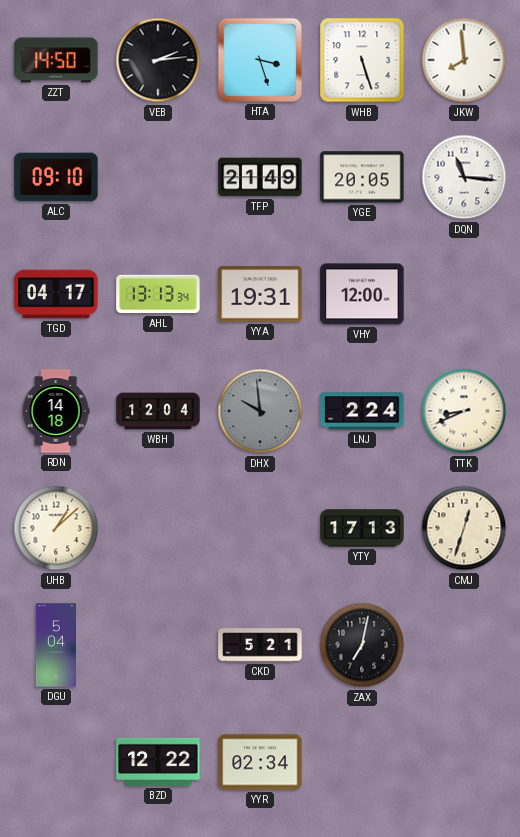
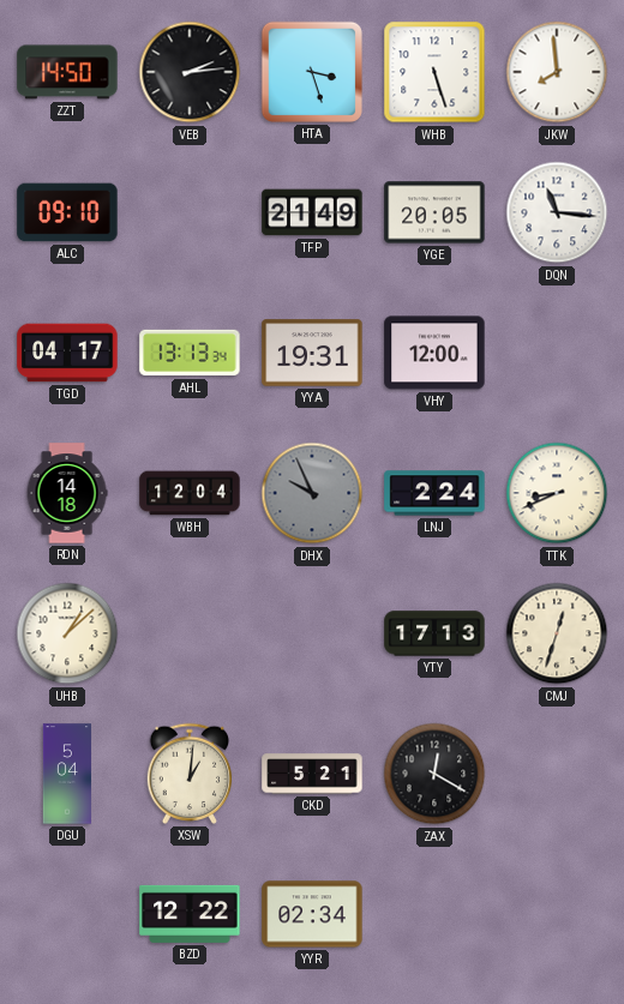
DHX: 9:59 -> 9:56
XSW: none -> 1:01
ZAX: 7:02 -> 12:20
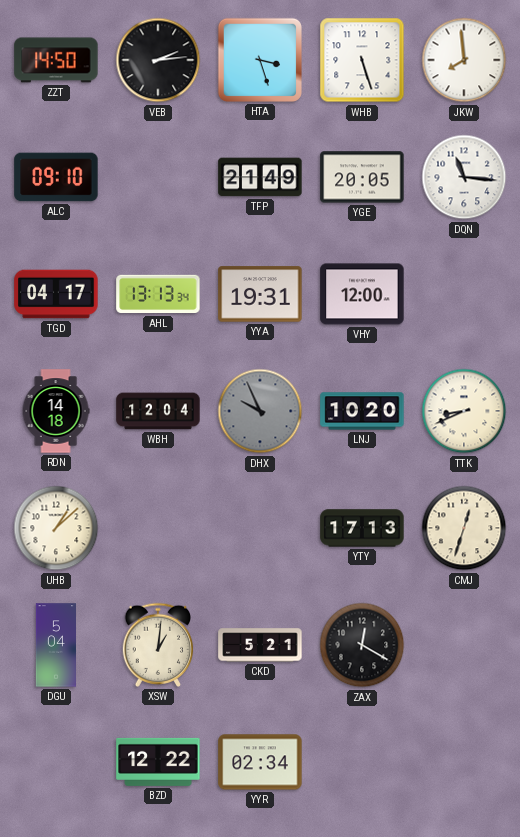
LNJ: 2:24 -> 10:20
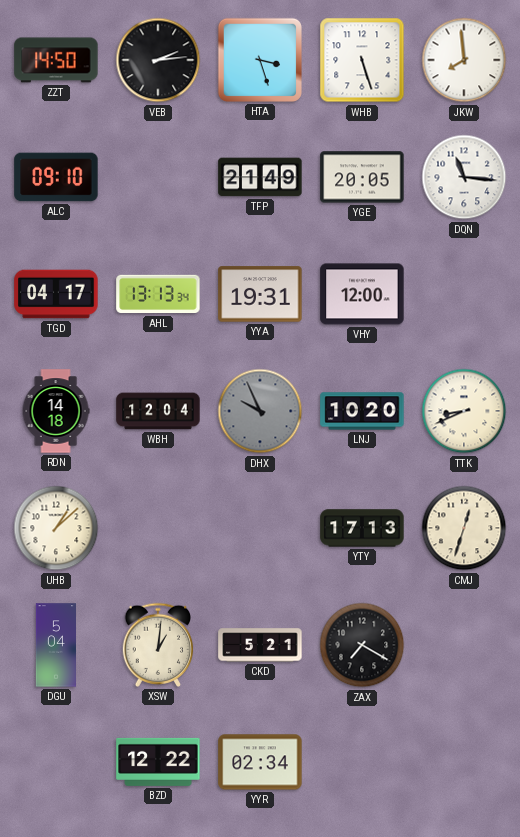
ZAX: 12:20 -> 7:20
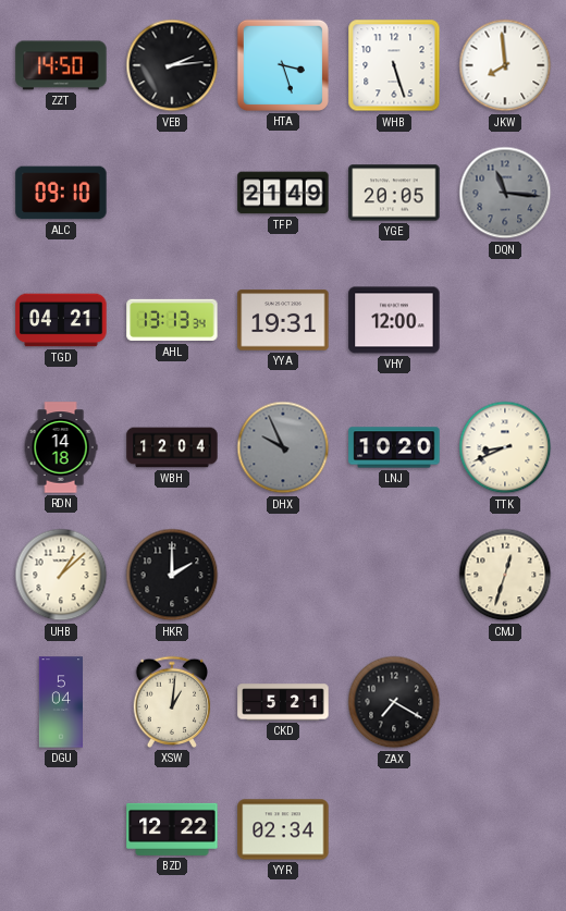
DQN dial: white -> grey
TGD: 04:17 -> 04:21
HKR: none -> 2:00
YTY: 17:13 -> none
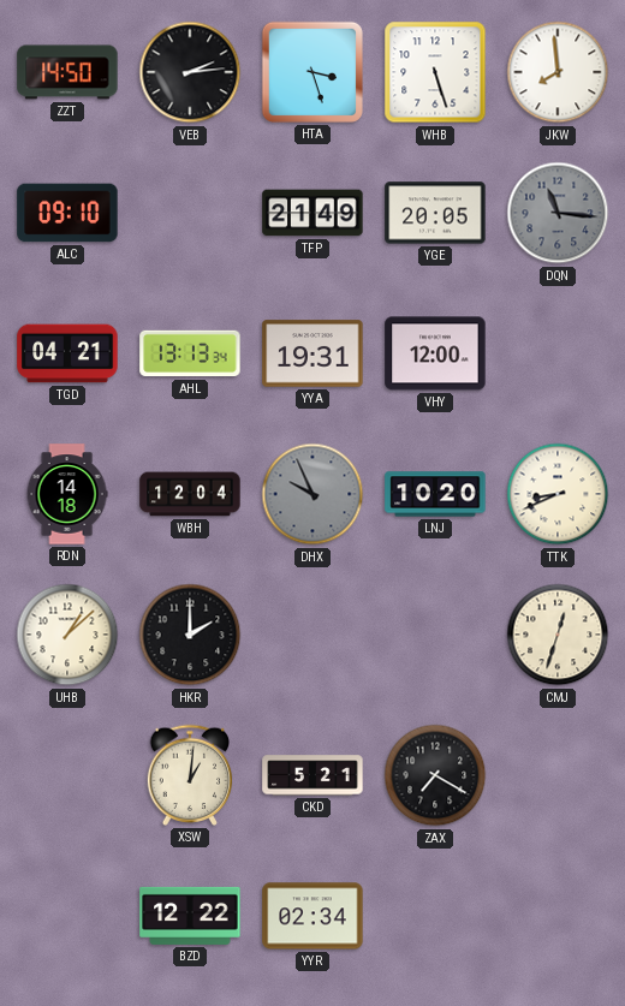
DGU: 5:04 -> none
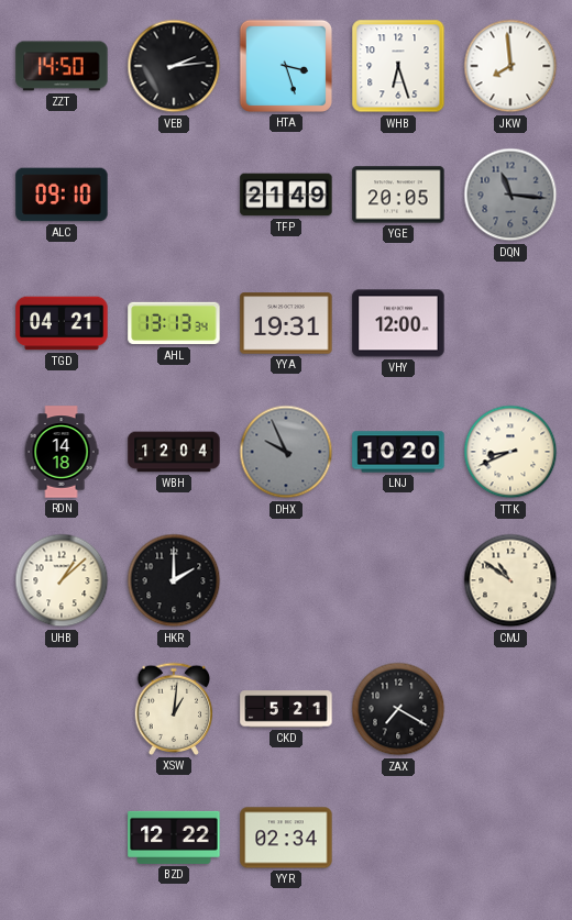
WHB: 5:27 -> 6:27
CMJ: 12:33 -> 10:51
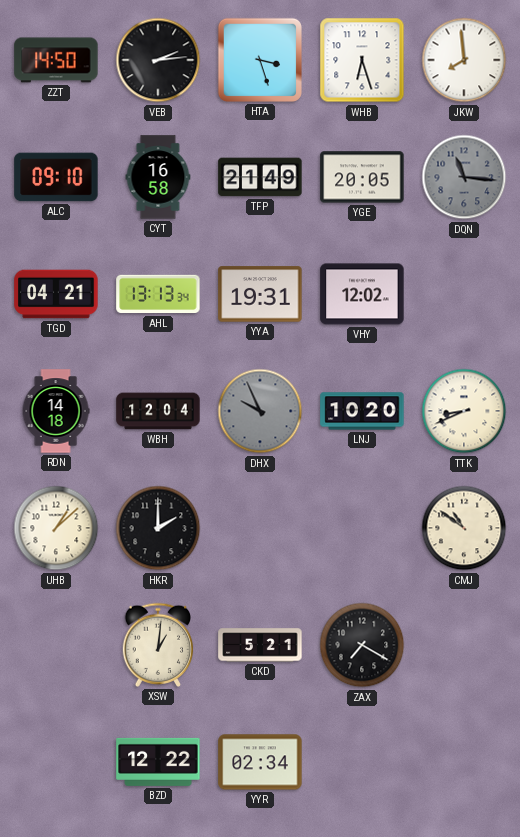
CYT: none -> 16:58
VHY: 12:00 -> 12:02
